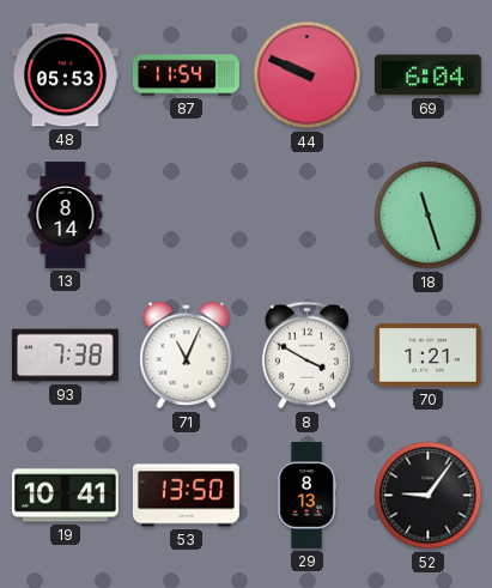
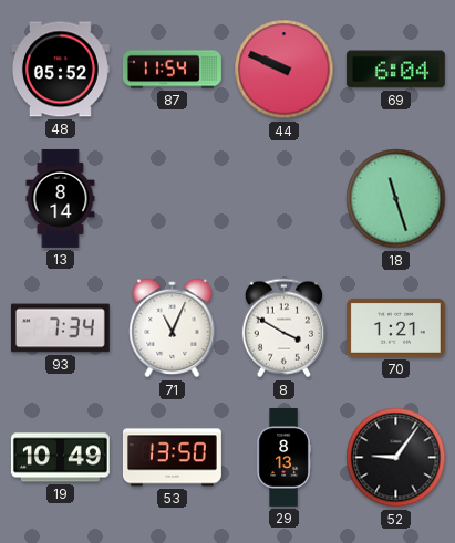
48: 05:53 -> 05:52
93: 7:38 -> 7:34
19: 10:41 -> 10:49
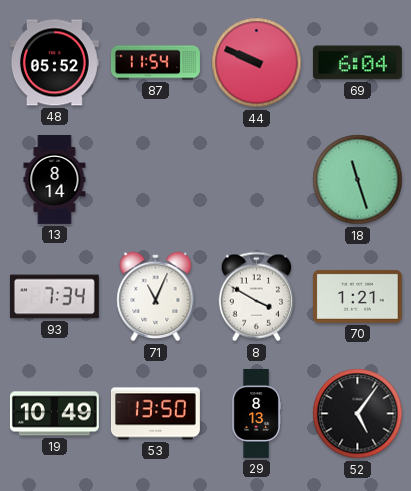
52: 9:06 -> 5:06
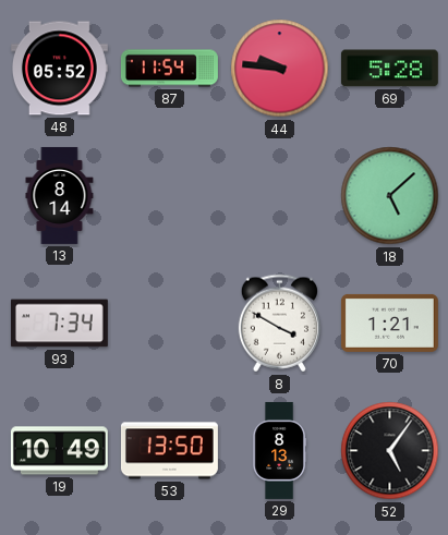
44: 9:49 -> 9:46
69: 6:04 -> 5:28
18: 11:27 -> 5:08
71: 11:04 -> none
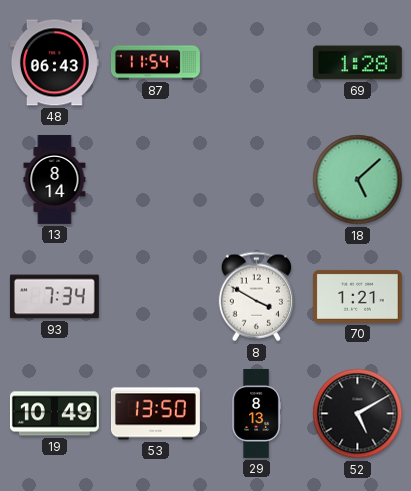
48: 05:52 -> 06:43
44: 9:46 -> none
69: 5:28 -> 1:28
52: 5:06 -> 5:10
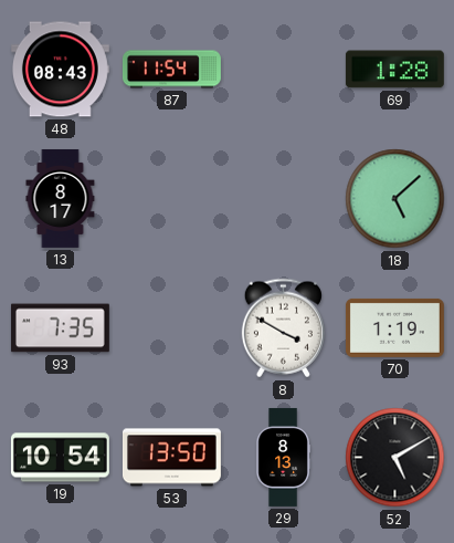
48: 06:43 -> 08:43
13: 8:14 -> 8:17
93: 7:34 -> 7:35
70: 1:21 -> 1:19
19: 10:49 -> 10:54
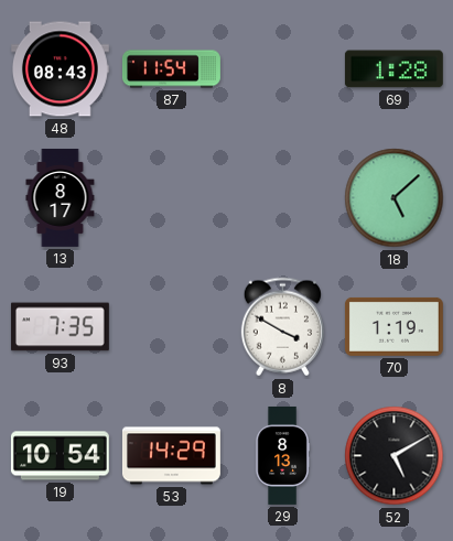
53: 13:50 -> 14:29
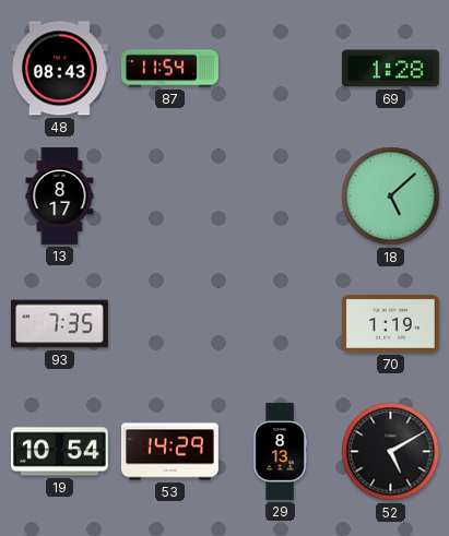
8: 3:50 -> none
